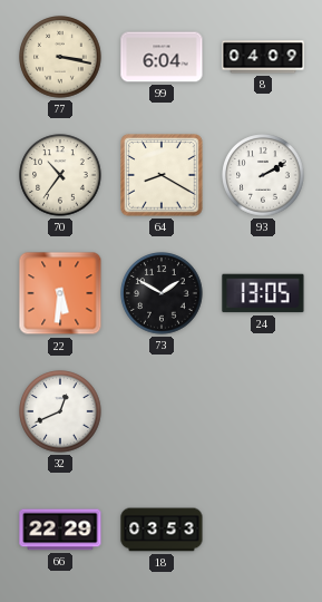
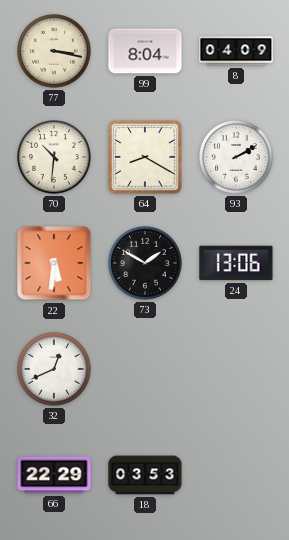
99: 6:04 -> 8:04
70: 10:36 -> 10:31
24: 13:05 -> 13:06
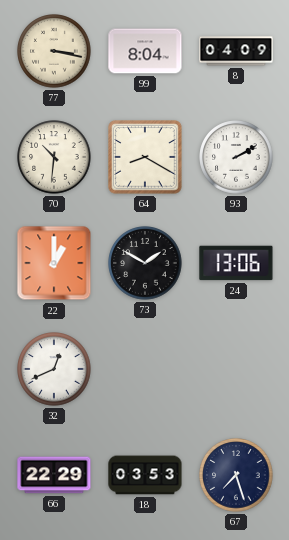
22: 5:31 -> 1:00
67: none -> 7:27
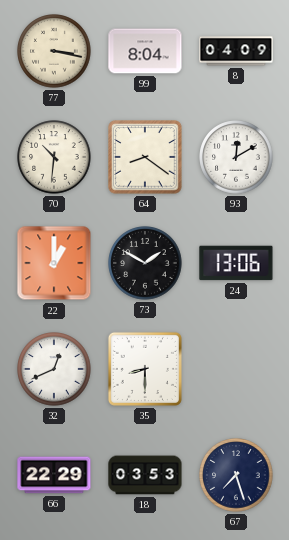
64: 8:20 -> 8:21
93: 2:10 -> 12:10
35: none -> 8:30
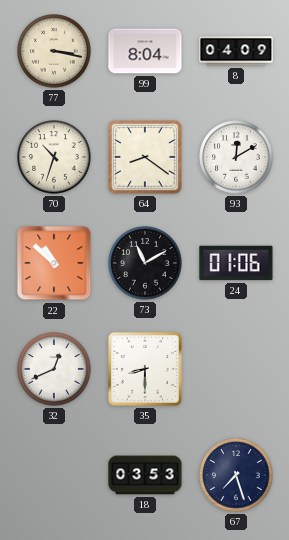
70: 10:31 -> 10:33
22: 1:00 -> 10:52
73: 1:50 -> 11:10
24: 13:06 -> 01:06
66: 22:29 -> none
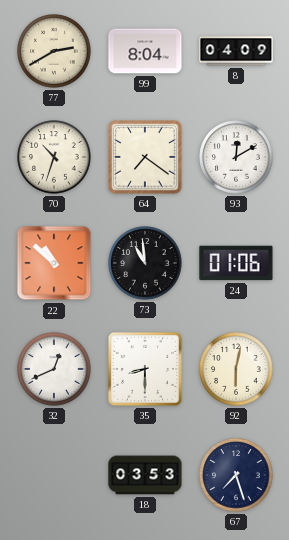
77: 3:17 -> 2:40
64: 8:21 -> 7:21
73: 11:10 -> 10:59
92: none -> 6:02
